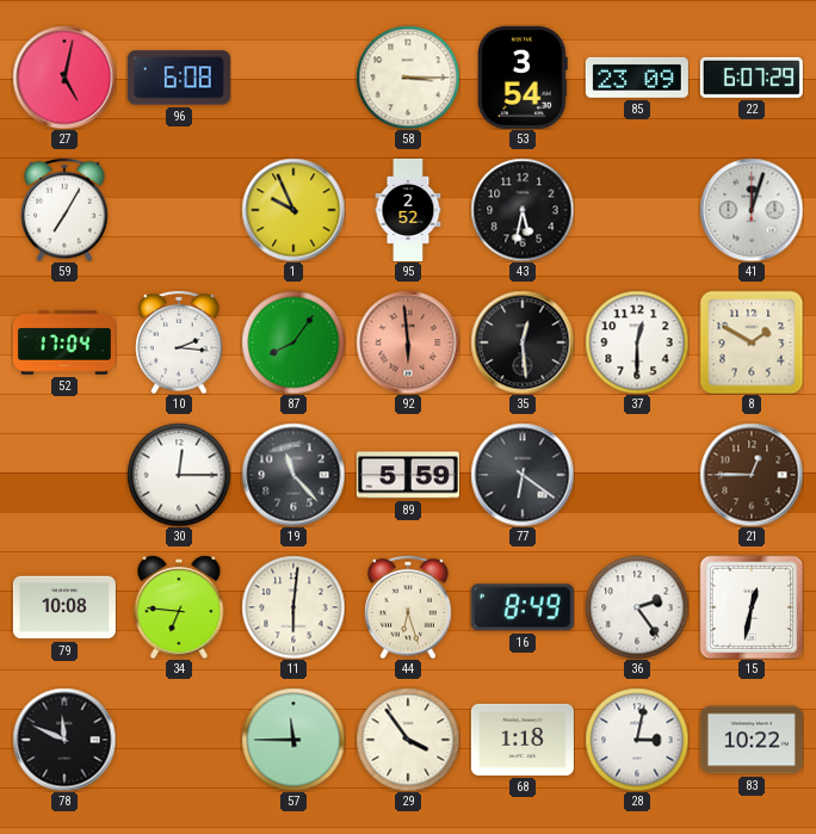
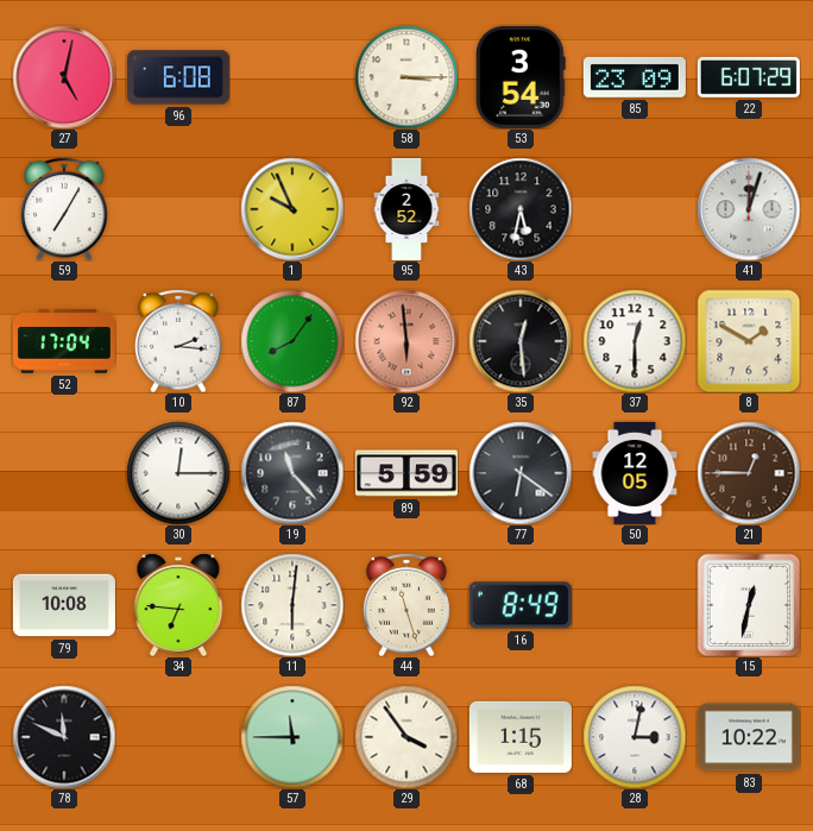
50: none -> 12:05
44: 6:27 -> 11:27
36: 2:24 -> none
68: 1:18 -> 1:15
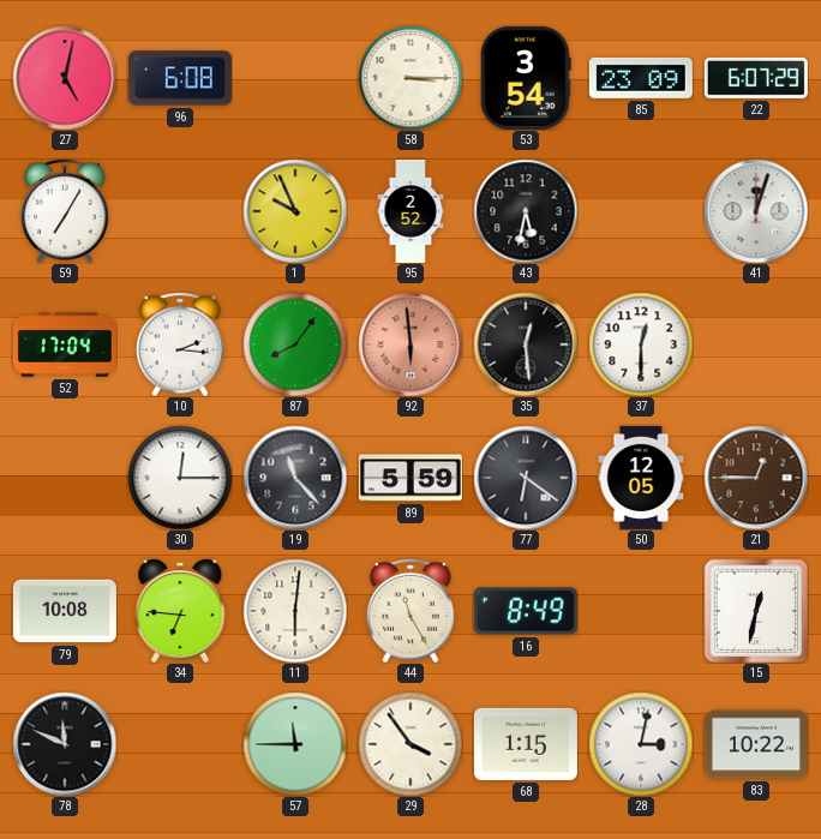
8: 1:50 -> none
44: 11:27 -> 11:25
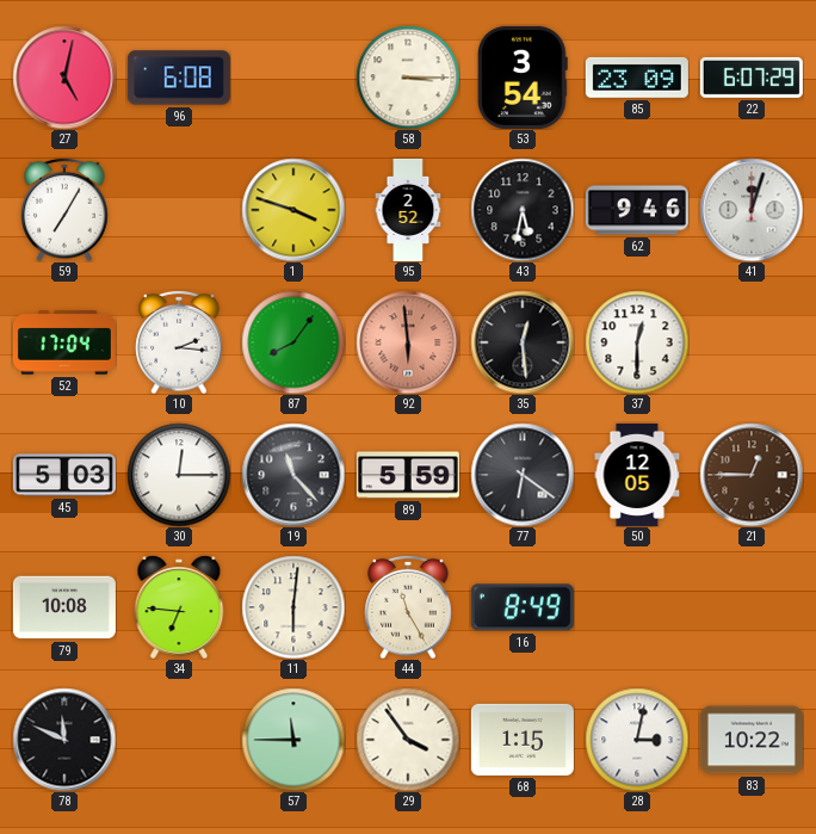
1: 9:56 -> 3:48
62: none -> 9:46
45: none -> 5:03
15: 12:32 -> none
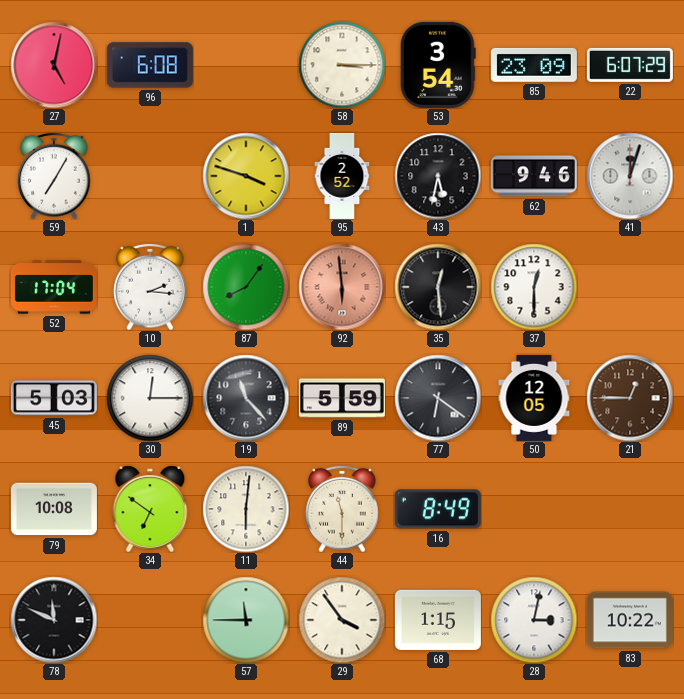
34: 6:46 -> 6:51
44: 11:25 -> 11:30
